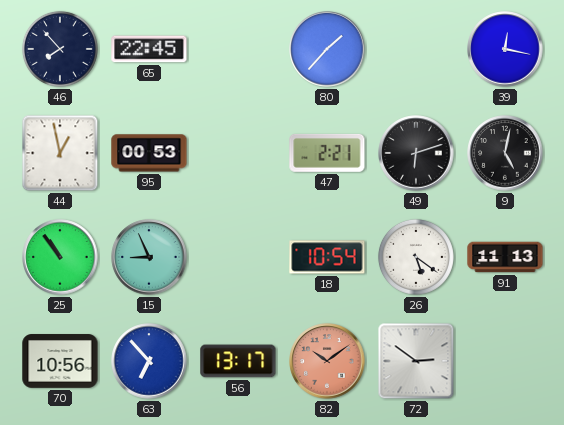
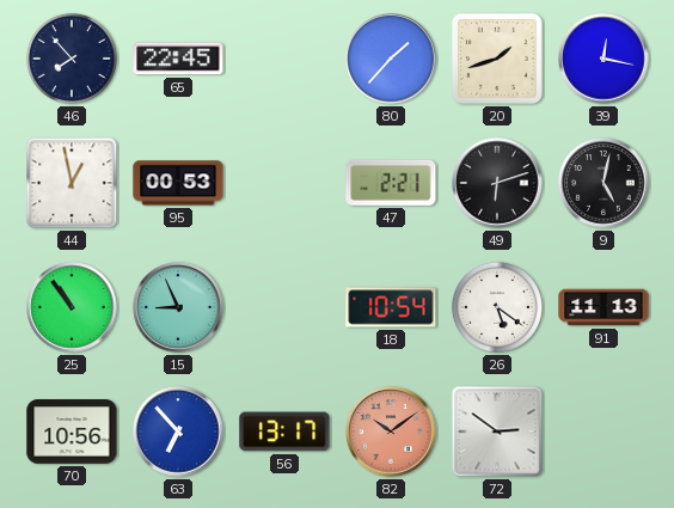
20: none -> 1:42
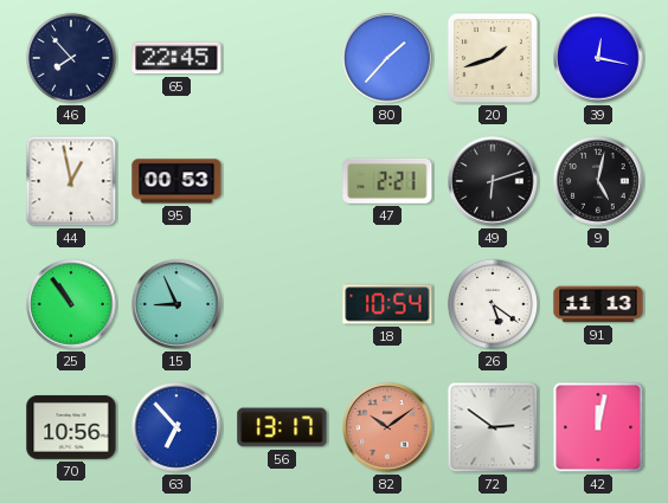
42: none -> 12:02
